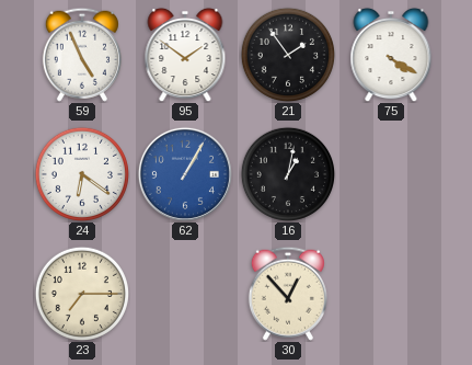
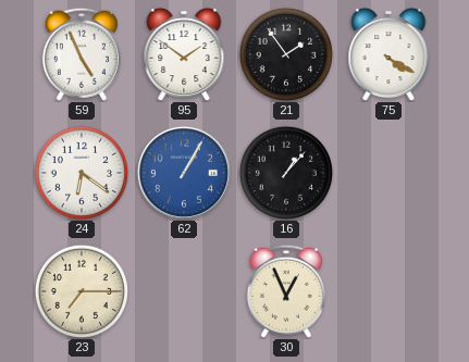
16: 1:02 -> 1:07
30: 12:53 -> 12:56
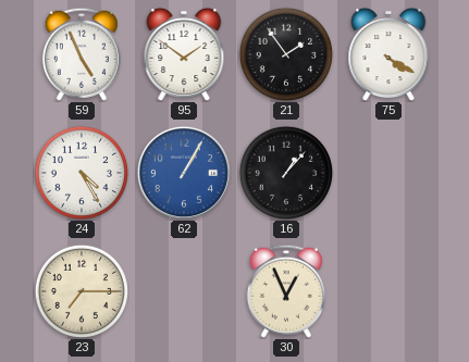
24: 6:21 -> 4:25
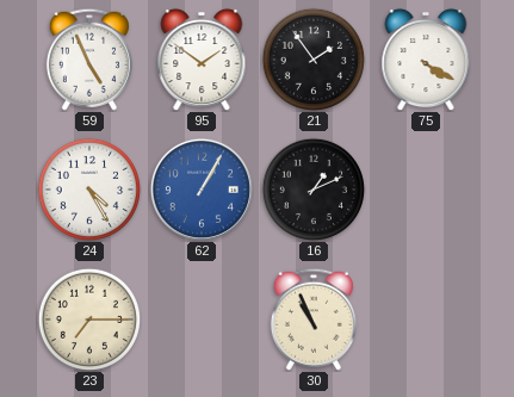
16: 1:07 -> 1:11
30: 12:56 -> 10:56
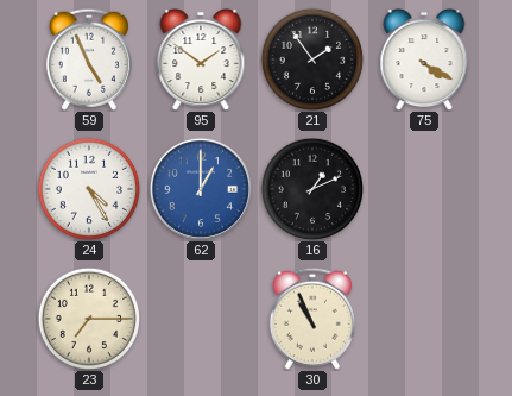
62: 1:05 -> 1:00
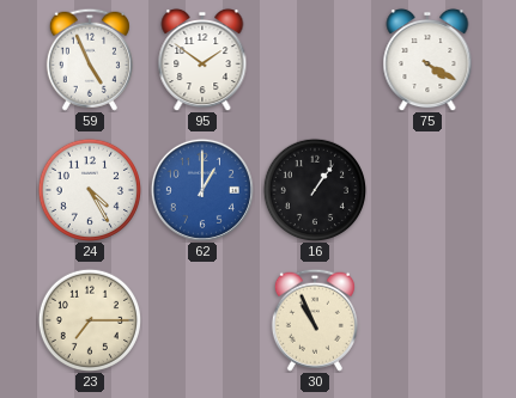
21: 1:54 -> none
16: 1:11 -> 1:06
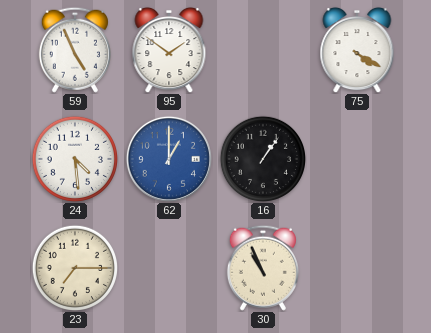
24: 4:25 -> 4:29
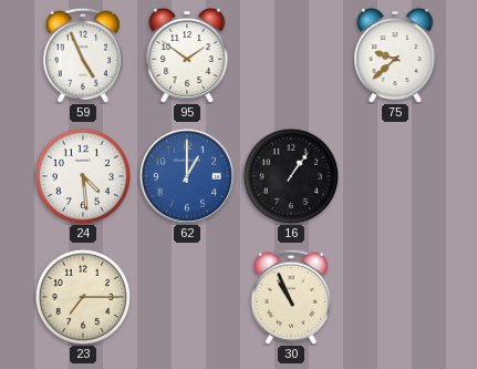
75: 4:20 -> 9:38
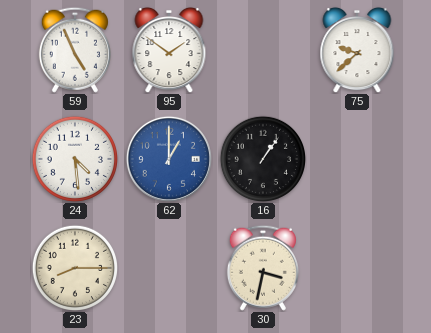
23: 7:15 -> 8:15
30: 10:56 -> 3:32
